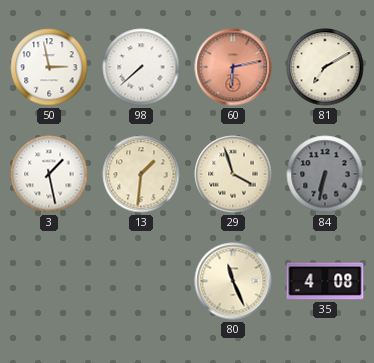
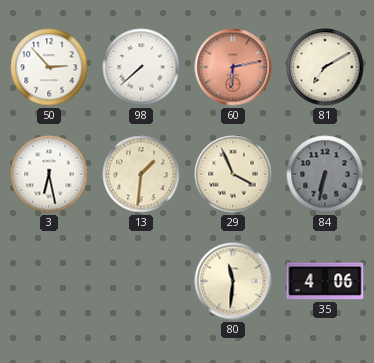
50: 2:58 -> 2:53
3: 1:28 -> 6:28
29: 3:57 -> 3:56
80: 11:26 -> 11:31
35: 4:08 -> 4:06
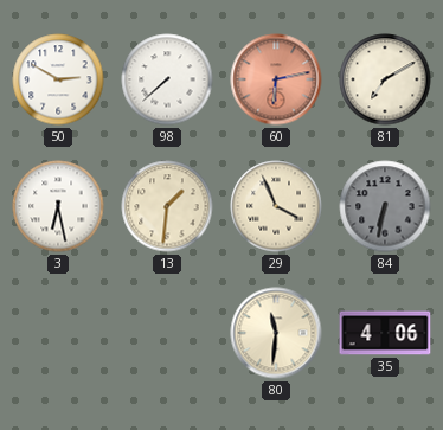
50: 2:53 -> 2:50
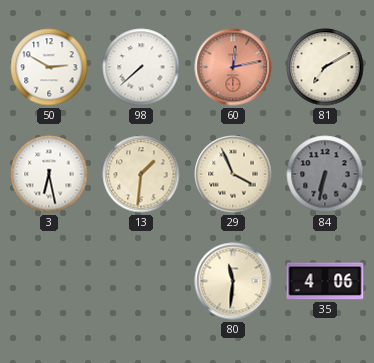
60: 6:13 -> 12:13
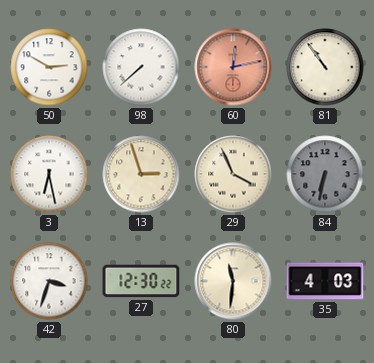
81: 7:10 -> 10:54
13: 1:31 -> 2:57
42: none -> 3:33
27: none -> 12:30
35: 4:06 -> 4:03
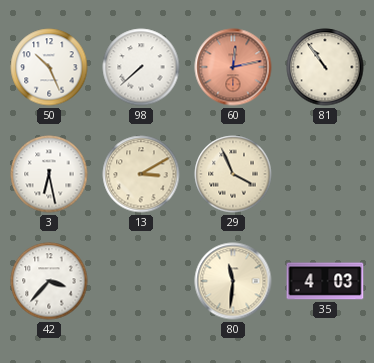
50: 2:50 -> 10:26
13: 2:57 -> 3:10
84: 6:32 -> none
42: 3:33 -> 3:37
27: 12:30 -> none
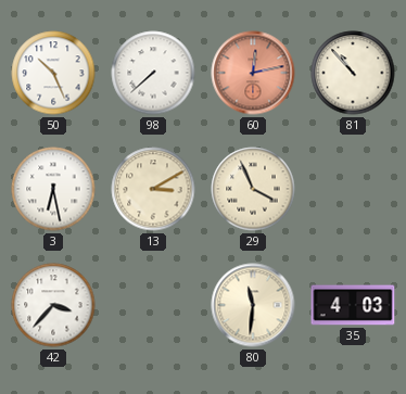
81: 10:54 -> 10:53
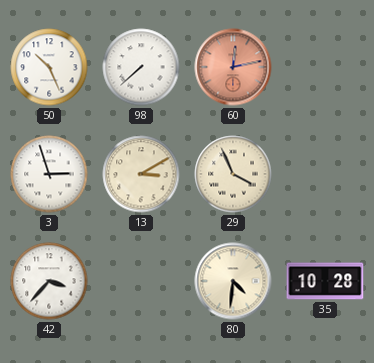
81: 10:53 -> none
3: 6:28 -> 2:57
80: 11:31 -> 4:31
35: 4:03 -> 10:28
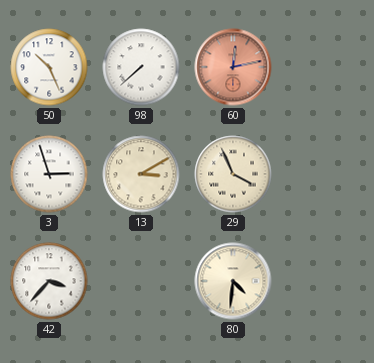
35: 10:28 -> none
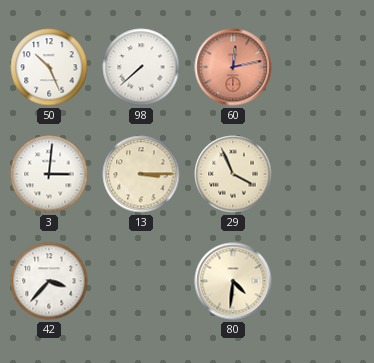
3: 2:57 -> 3:01
13: 3:10 -> 3:15
